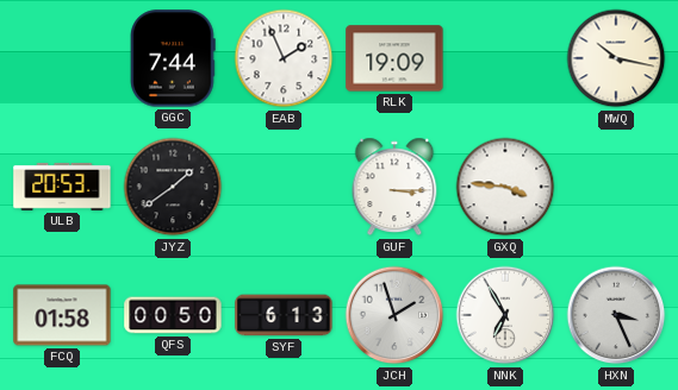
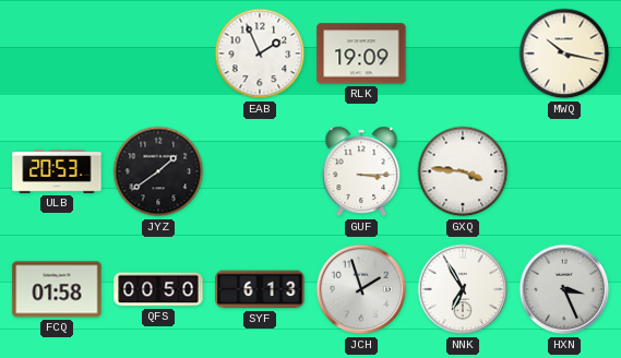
GGC: 7:44 -> none
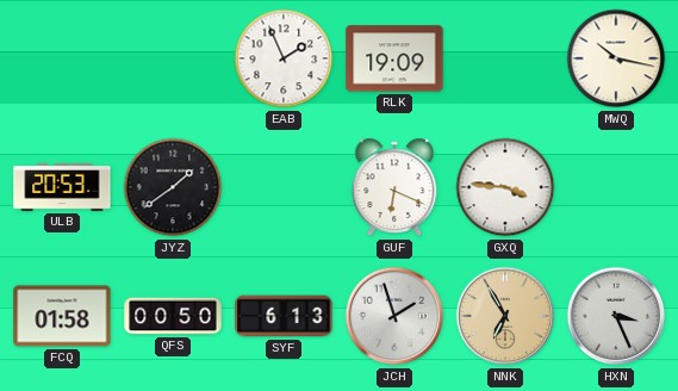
GUF: 3:15 -> 6:19
NNK dial: white -> champagne
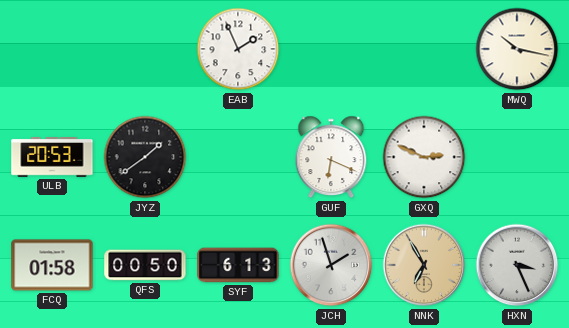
RLK: 19:09 -> none
GXQ: 3:46 -> 2:49
